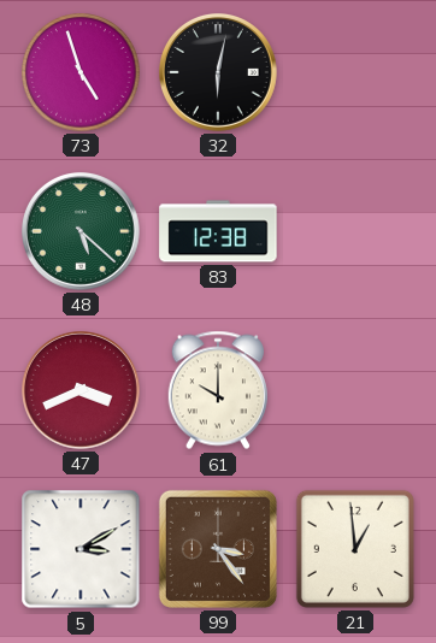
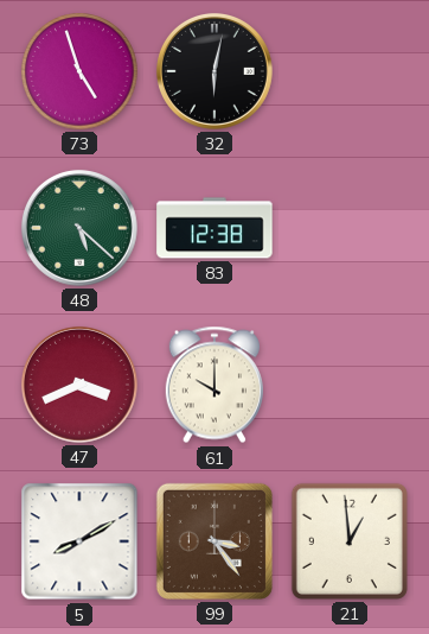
5: 3:10 -> 8:10
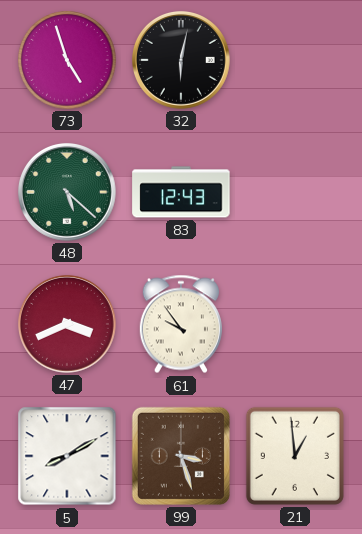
83: 12:38 -> 12:43
61: 10:00 -> 9:54
99: 3:24 -> 3:27
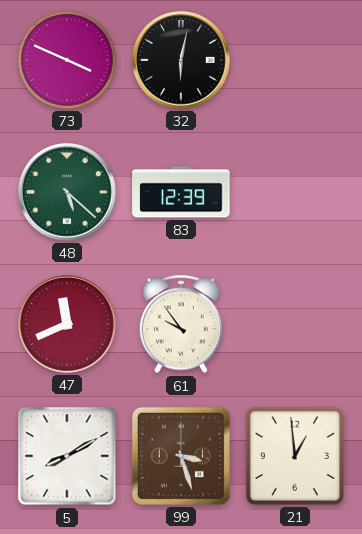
73: 4:57 -> 3:49
83: 12:43 -> 12:39
47: 3:41 -> 11:41
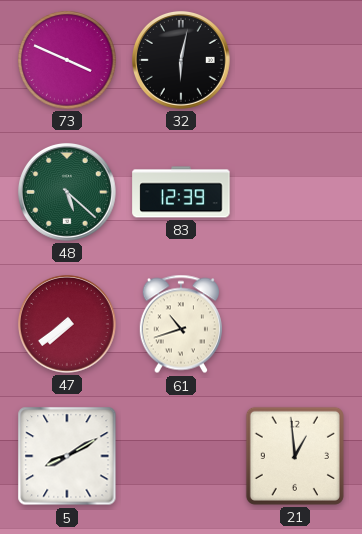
47: 11:41 -> 7:39
61: 9:54 -> 10:42
99: 3:27 -> none
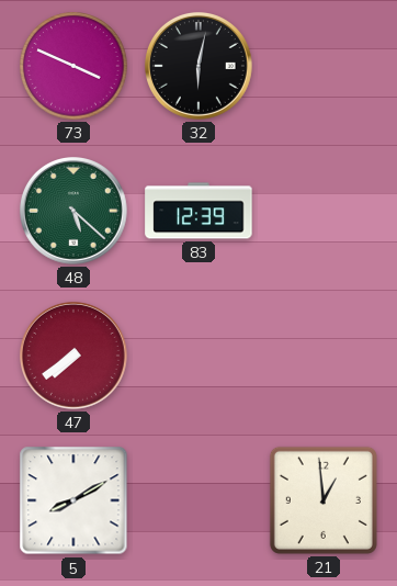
61: 10:42 -> none
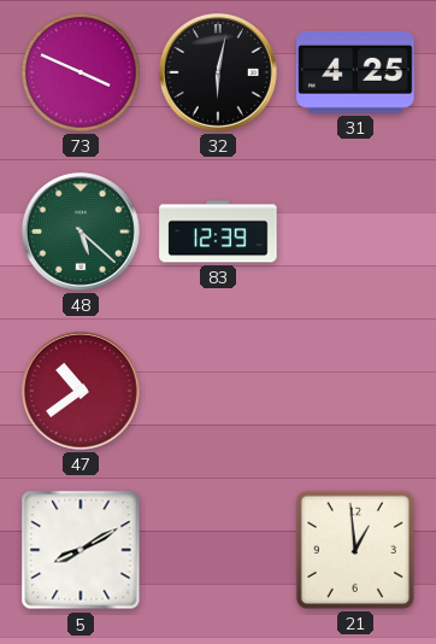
31: none -> 4:25
47: 7:39 -> 10:39
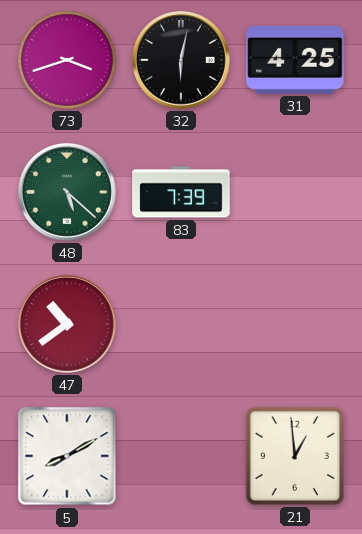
73: 3:49 -> 3:42
83: 12:39 -> 7:39
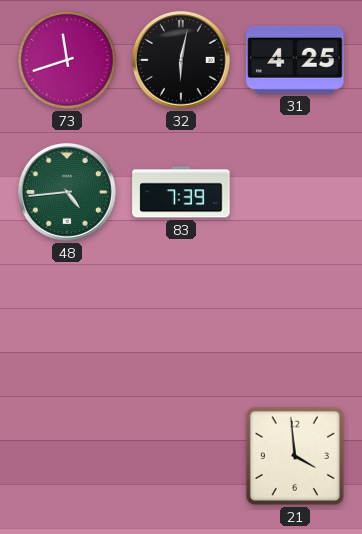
73: 3:42 -> 11:42
48: 5:22 -> 4:44
47: 10:39 -> none
5: 8:10 -> none
21: 12:59 -> 3:59
